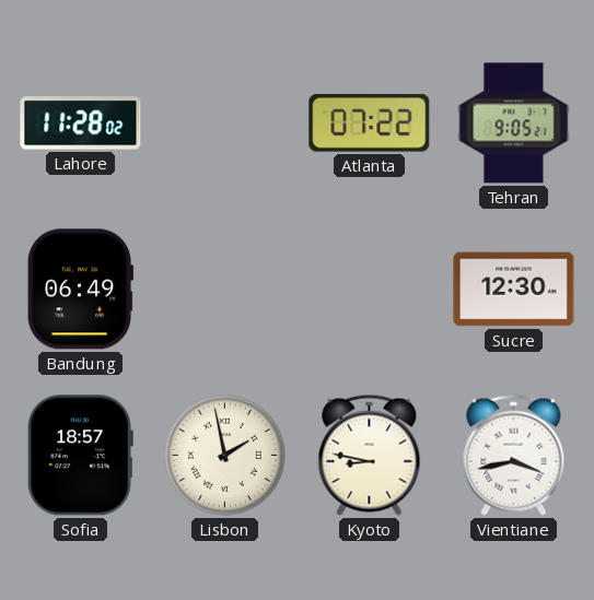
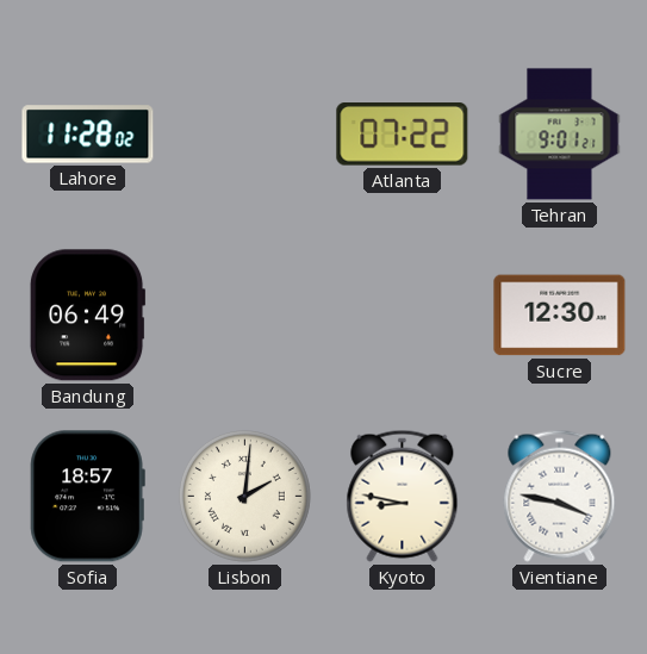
Tehran: 9:05 -> 9:01
Lisbon: 1:58 -> 2:01
Vientiane: 3:43 -> 3:47
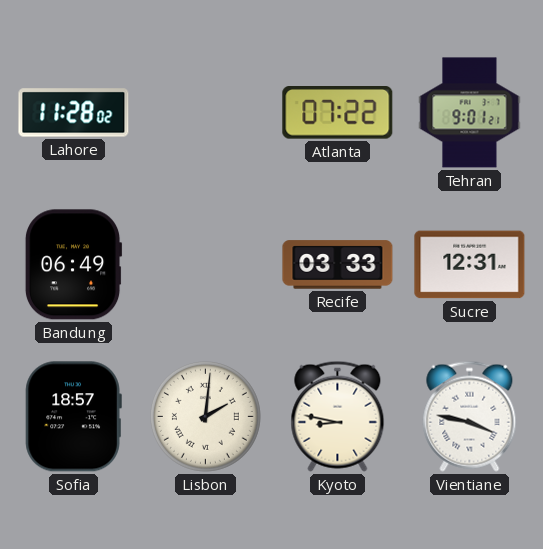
Recife: none -> 03:33
Sucre: 12:30 -> 12:31
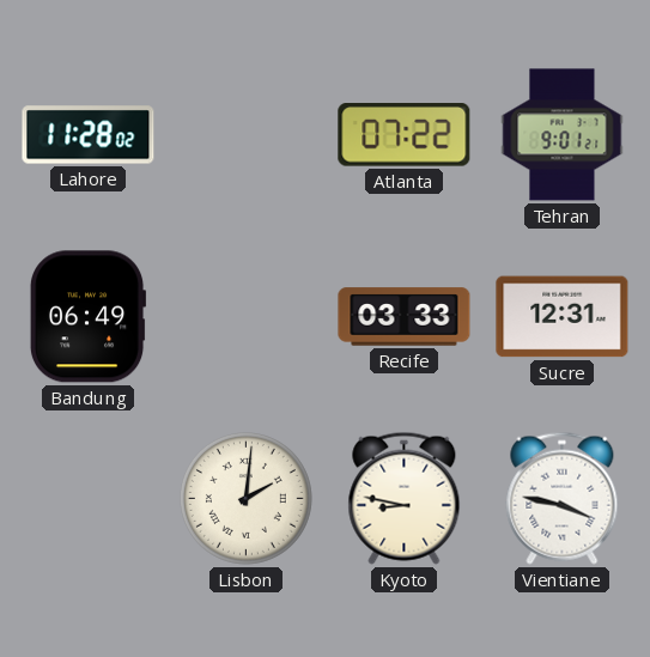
Sofia: 18:57 -> none
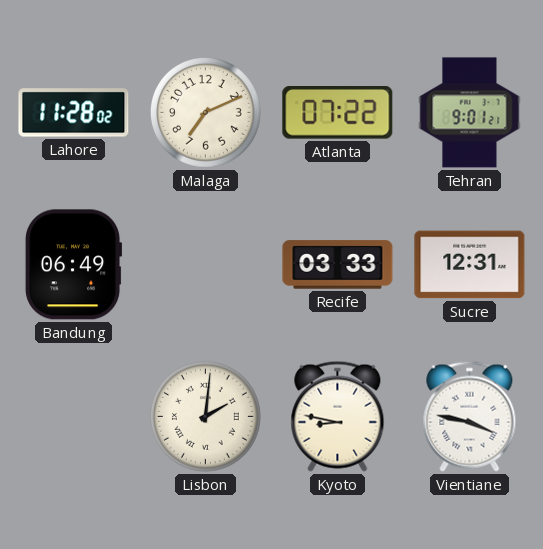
Malaga: none -> 7:11
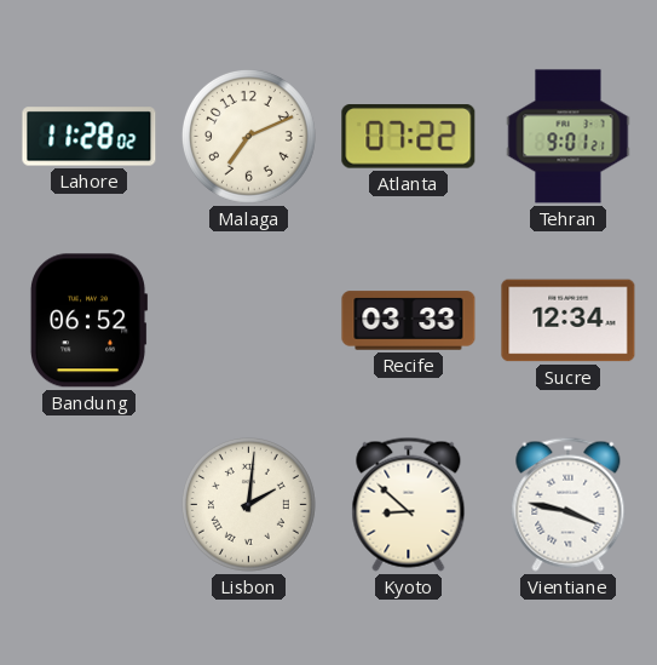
Bandung: 06:49 -> 06:52
Sucre: 12:31 -> 12:34
Kyoto: 8:47 -> 8:52
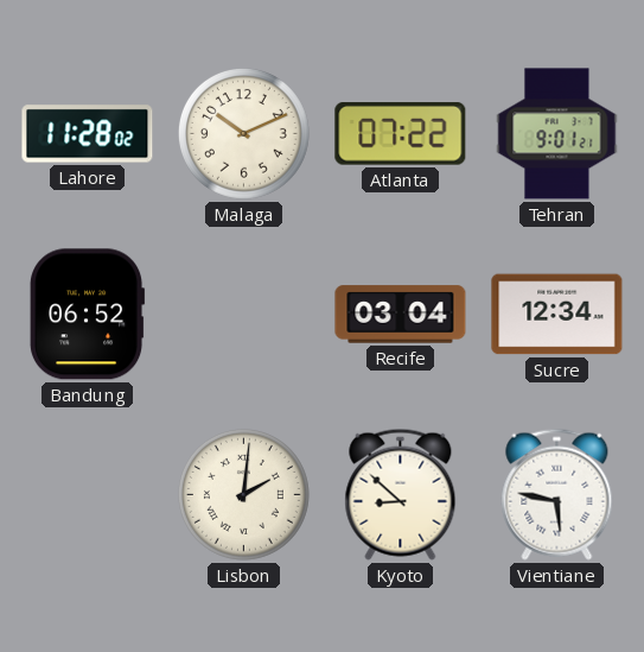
Malaga: 7:11 -> 10:11
Recife: 03:33 -> 03:04
Vientiane: 3:47 -> 5:47
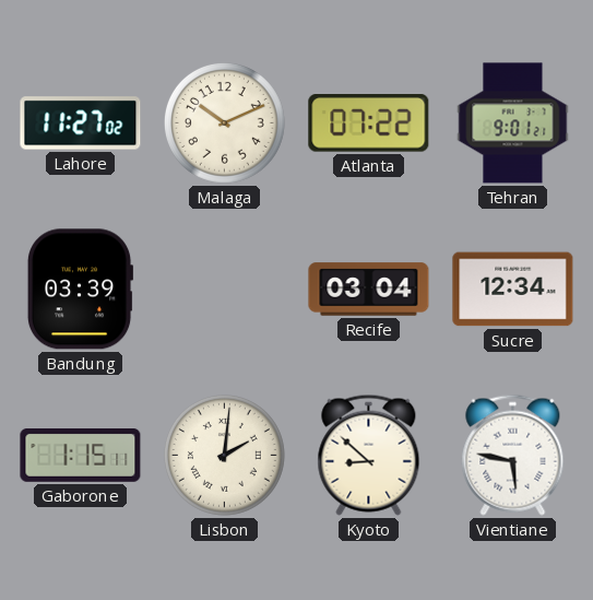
Lahore: 11:28 -> 11:27
Bandung: 06:52 -> 03:39
Gaborone: none -> 1:15
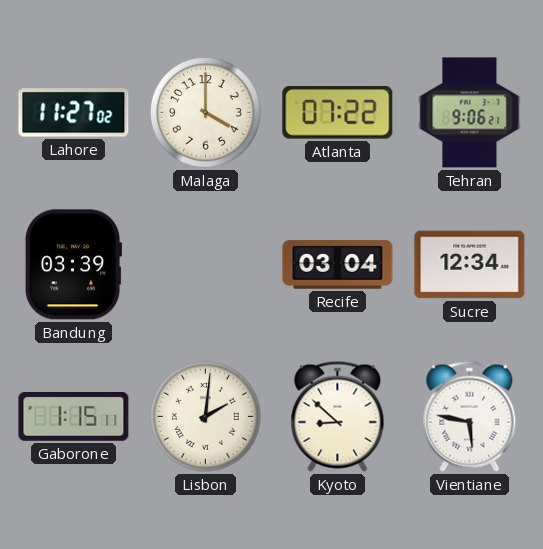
Malaga: 10:11 -> 4:00
Tehran: 9:01 -> 9:06
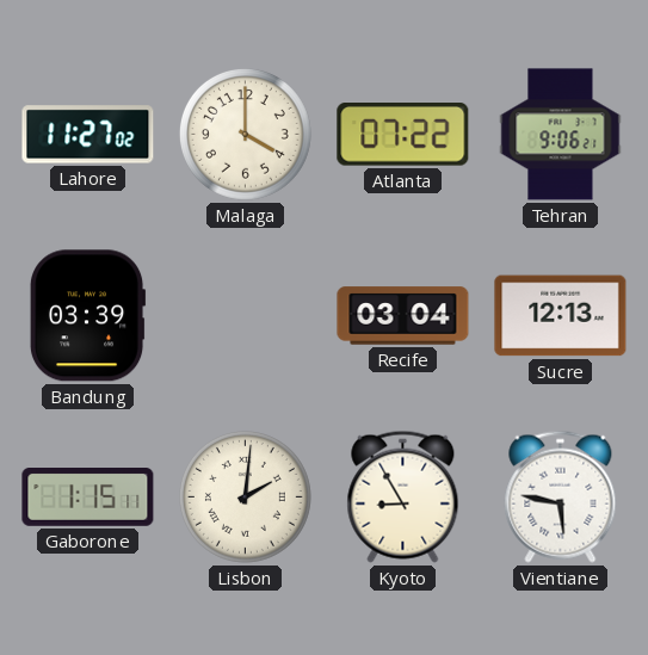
Sucre: 12:34 -> 12:13
Kyoto: 8:52 -> 8:55
